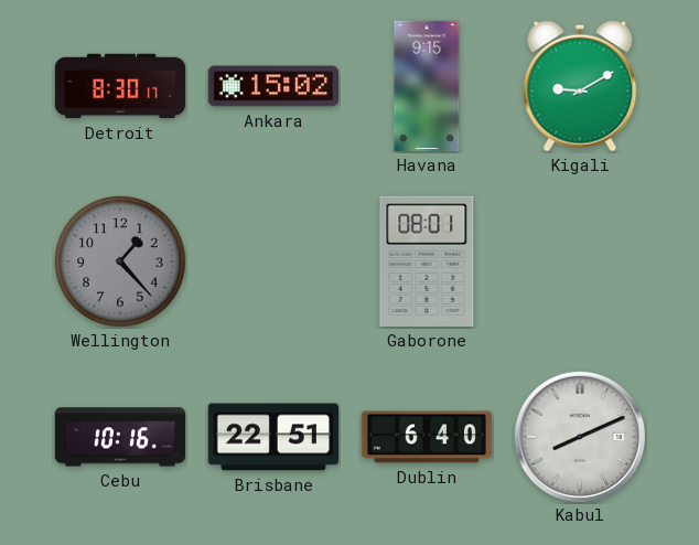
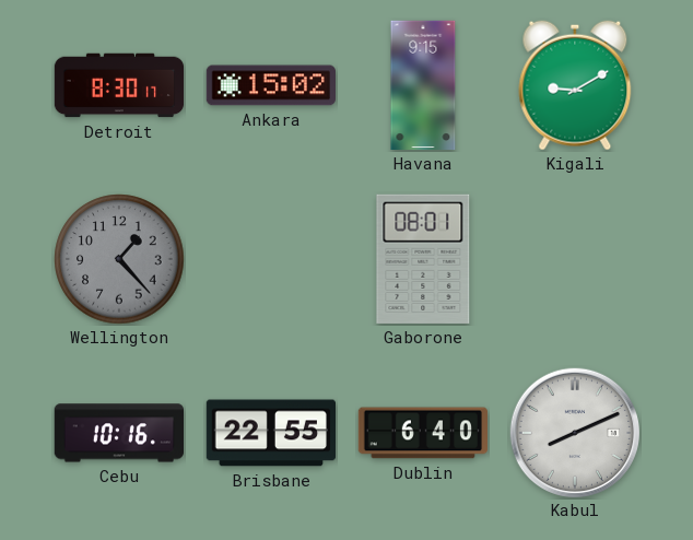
Brisbane: 22:51 -> 22:55
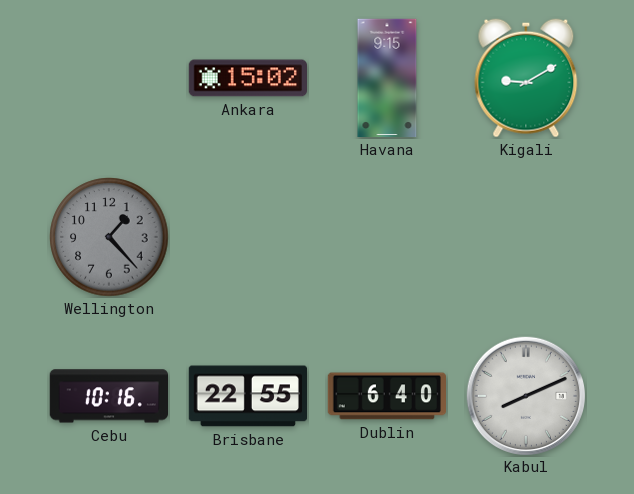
Detroit: 8:30 -> none
Gaborone: 08:01 -> none
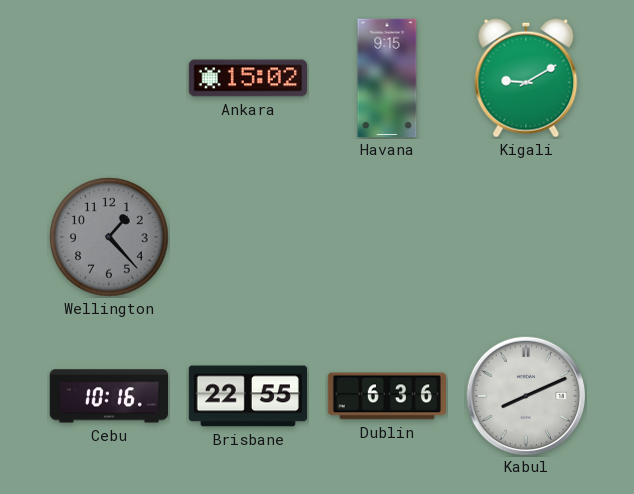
Dublin: 6:40 -> 6:36
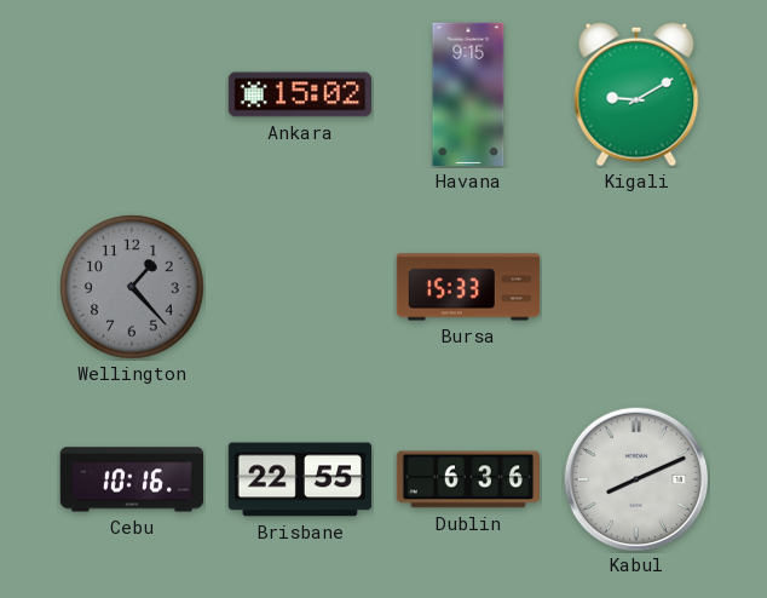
Bursa: none -> 15:33
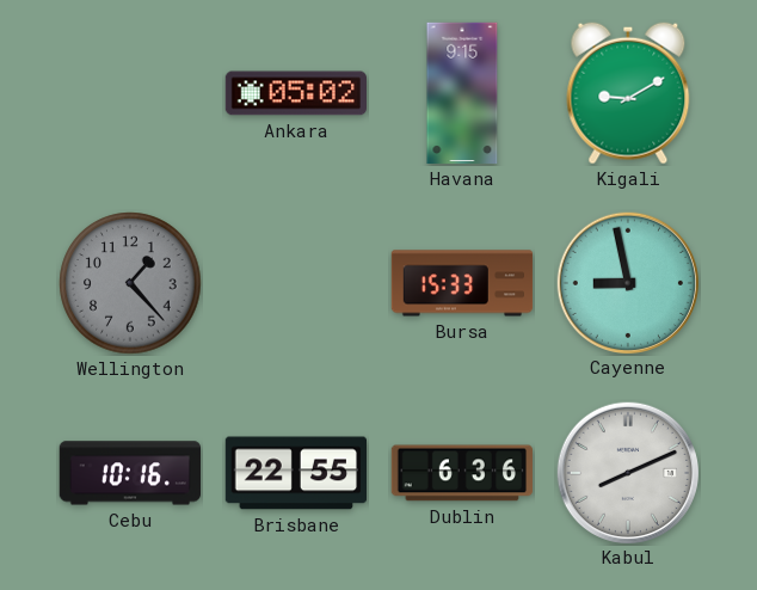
Ankara: 15:02 -> 05:02
Cayenne: none -> 8:58
